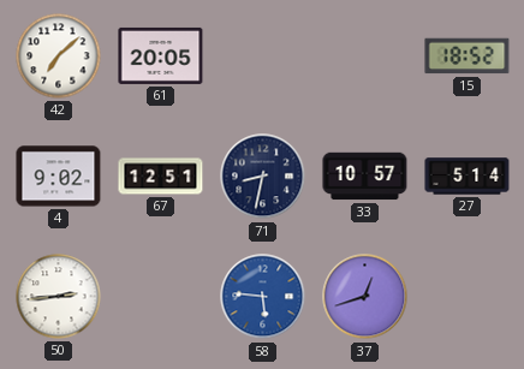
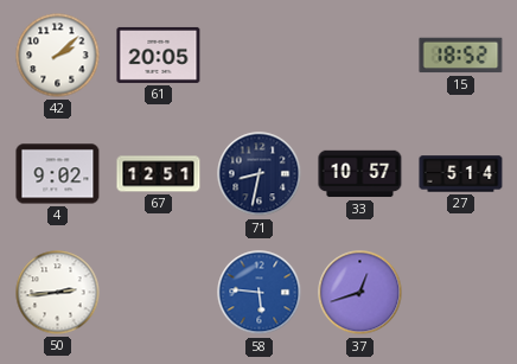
42: 7:08 -> 2:08
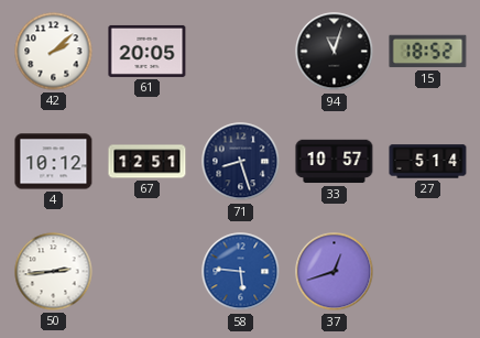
94: none -> 11:03
4: 9:02 -> 10:12
71: 8:32 -> 8:27
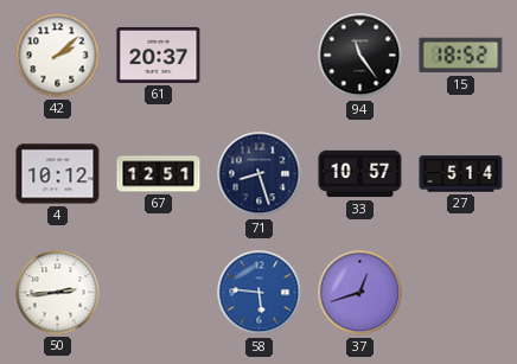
61: 20:05 -> 20:37
94: 11:03 -> 11:24
